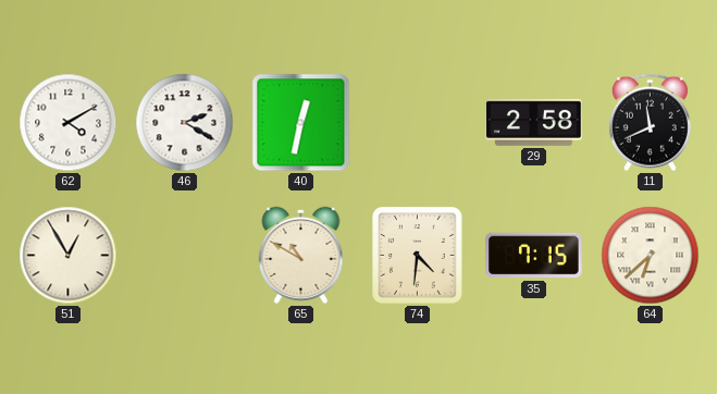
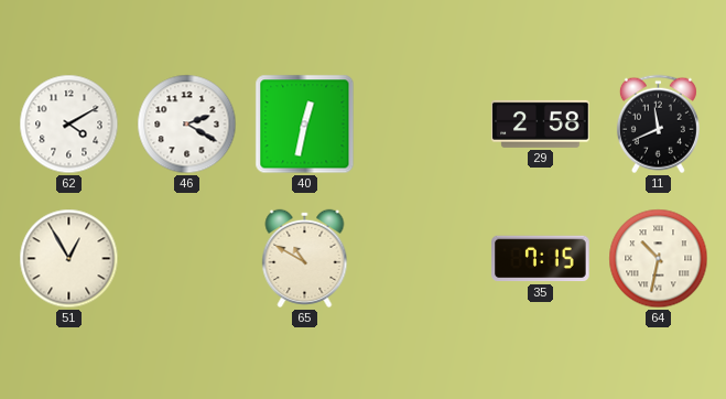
74: 4:31 -> none
64: 6:38 -> 10:32
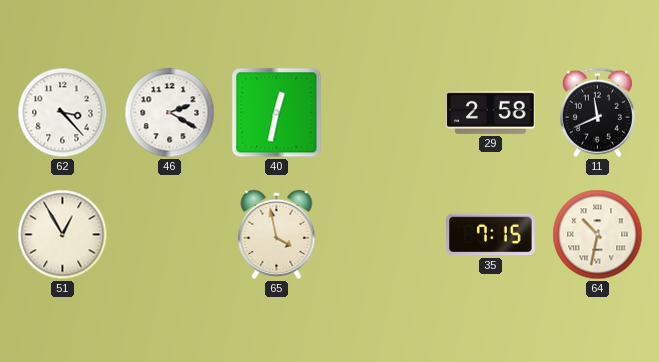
62: 4:10 -> 3:23
65: 10:50 -> 3:58
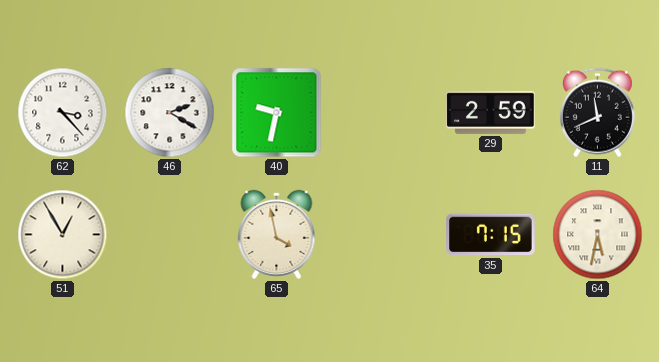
40: 12:32 -> 9:32
29: 2:58 -> 2:59
64: 10:32 -> 5:32
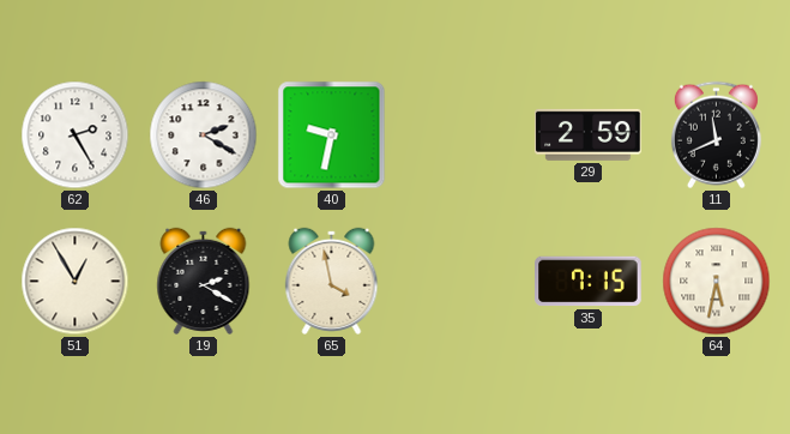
62: 3:23 -> 2:25
19: none -> 2:20
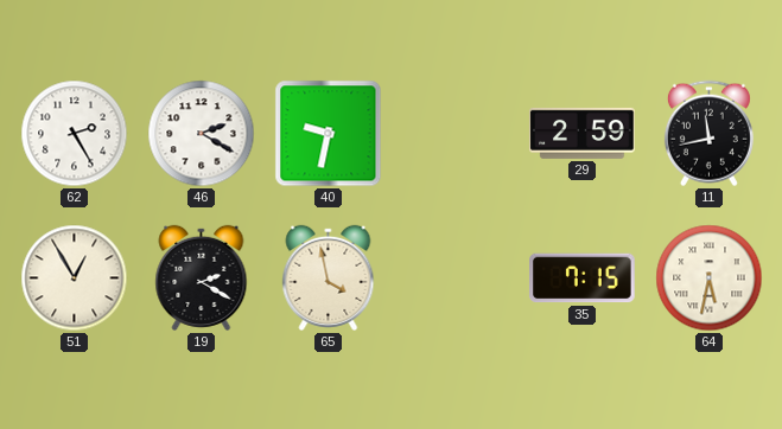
11: 11:41 -> 11:43
